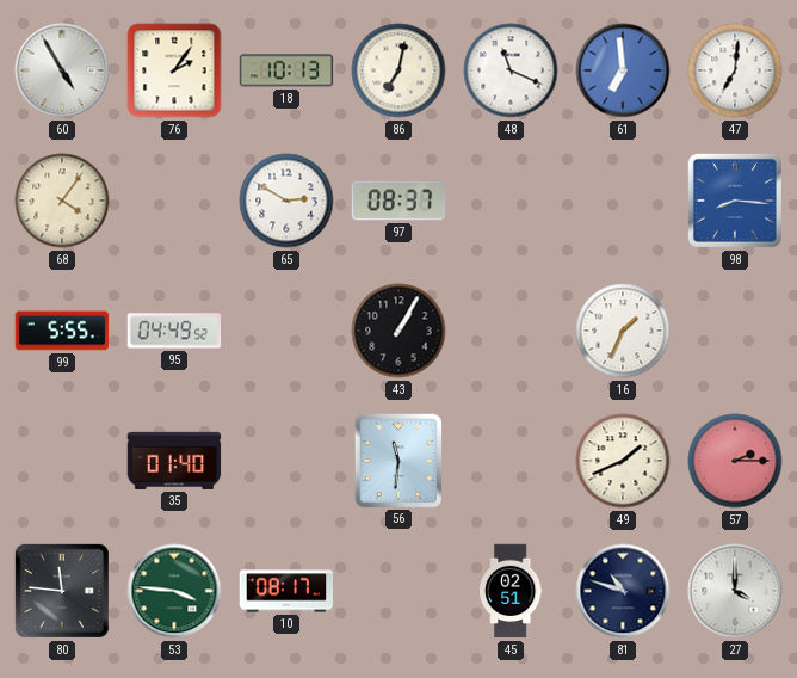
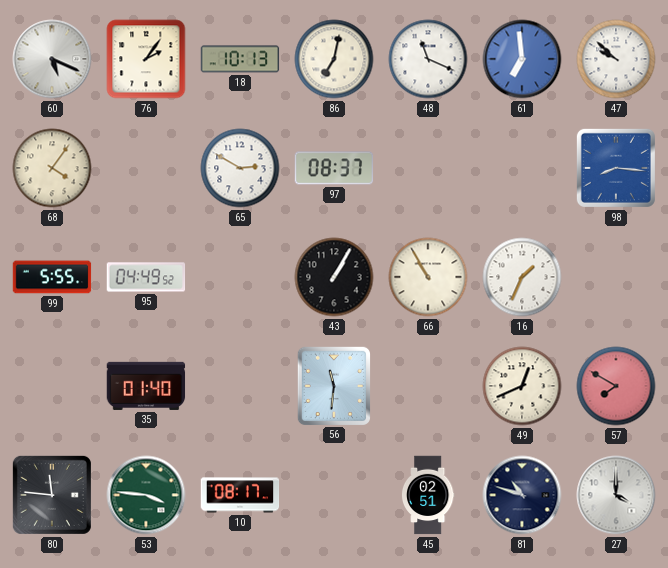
60: 4:55 -> 5:19
47: 7:01 -> 9:52
66: none -> 10:55
49: 1:41 -> 12:41
57: 2:15 -> 7:50
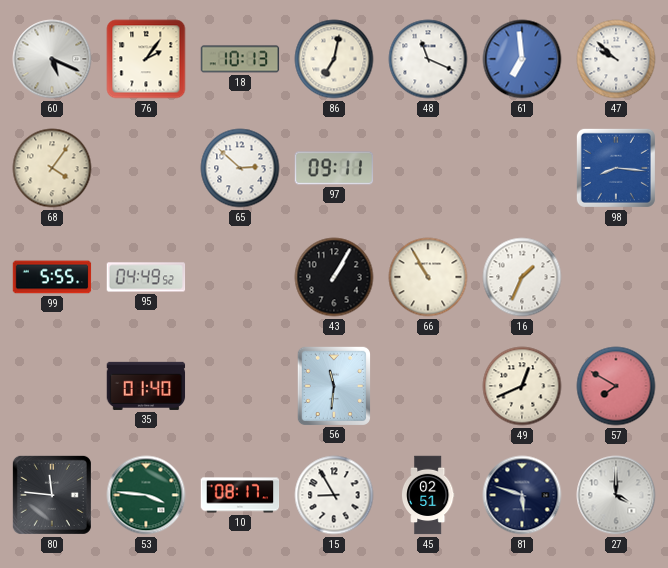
65: 2:50 -> 2:52
97: 08:37 -> 09:11
15: none -> 8:55
81: 10:48 -> 5:48
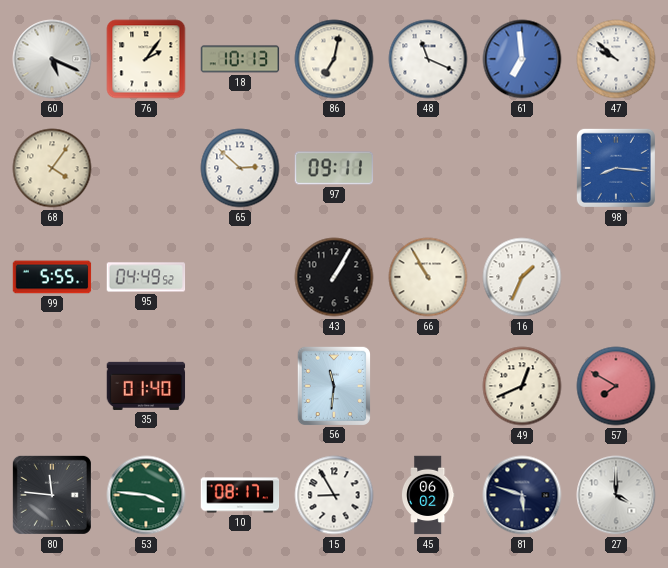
45: 02:51 -> 06:02
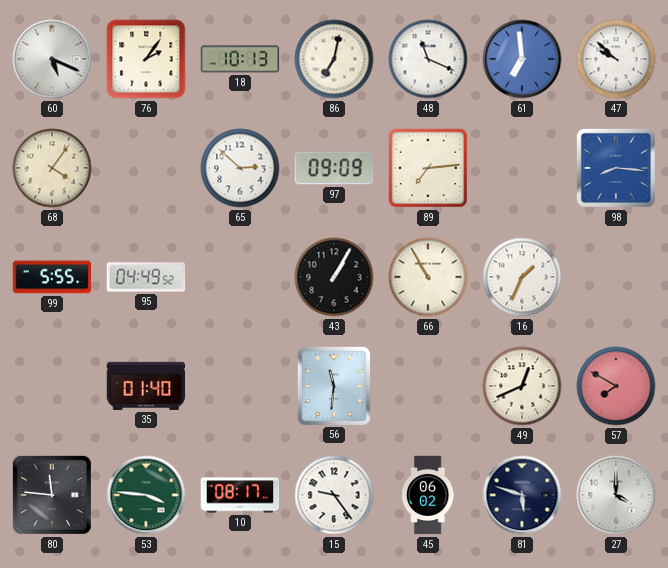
97: 09:11 -> 09:09
89: none -> 7:14
15: 8:55 -> 9:24
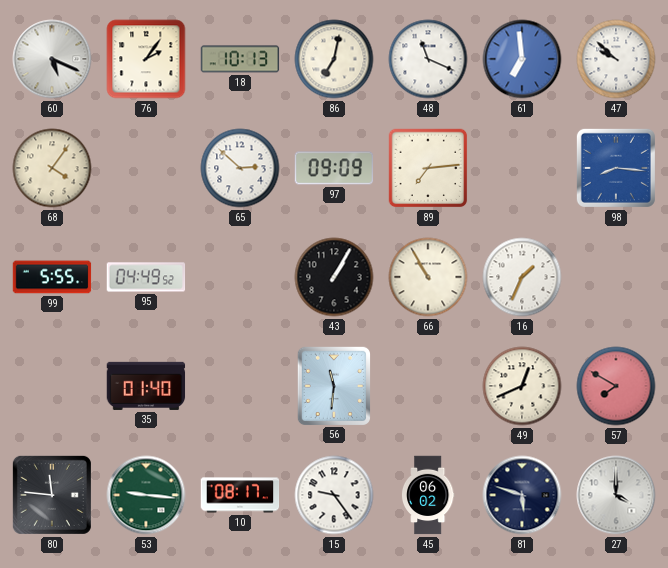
53: 3:46 -> 9:16
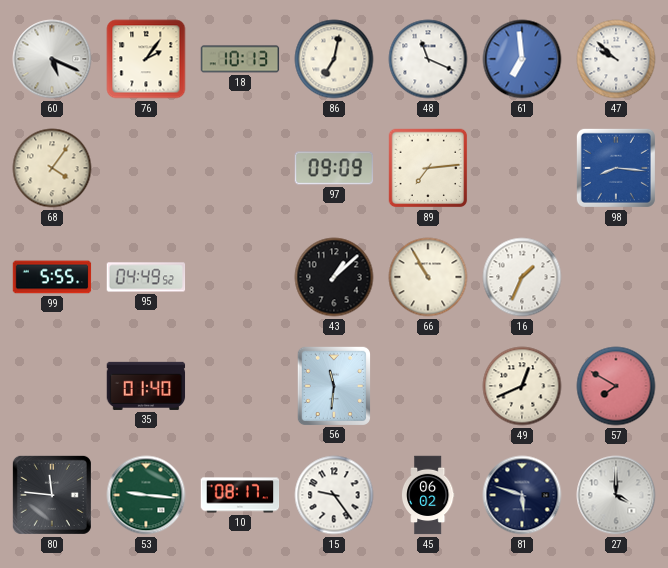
65: 2:52 -> none
43: 1:05 -> 1:08
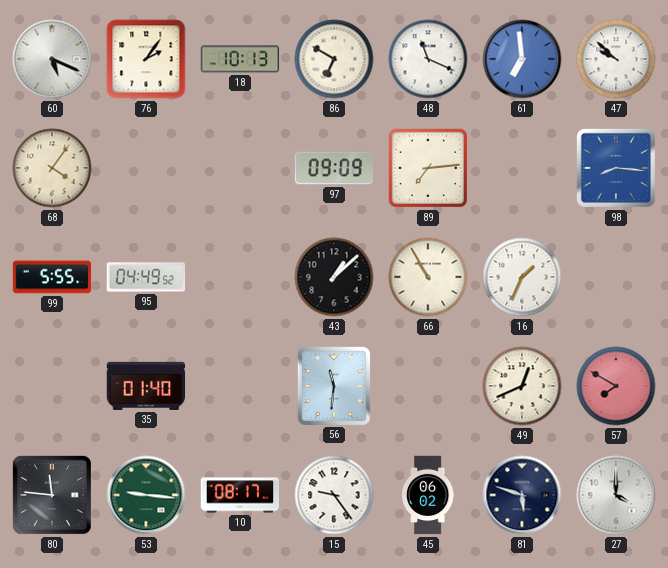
86: 7:02 -> 6:50
